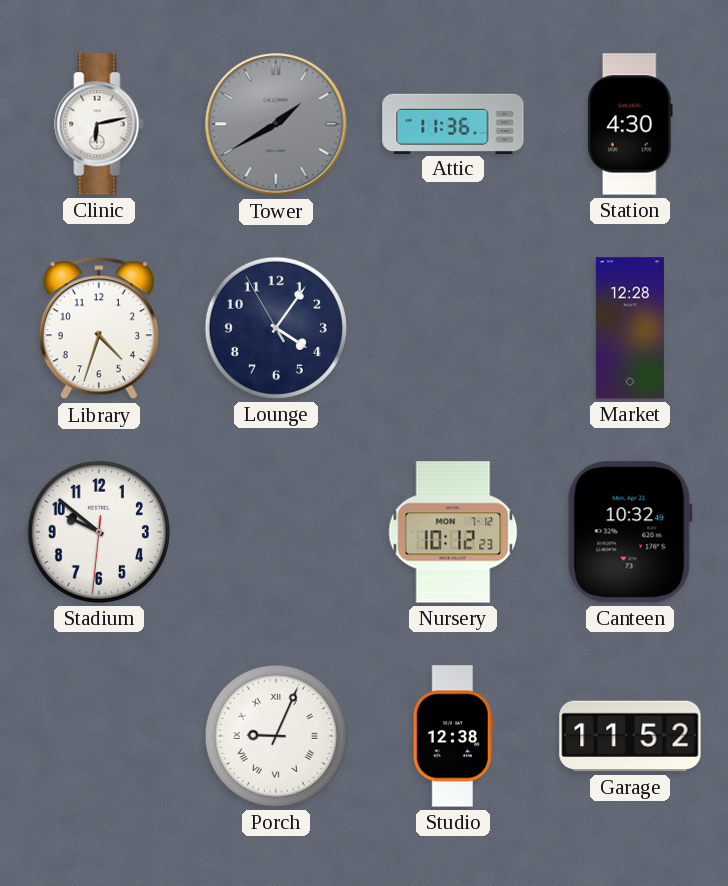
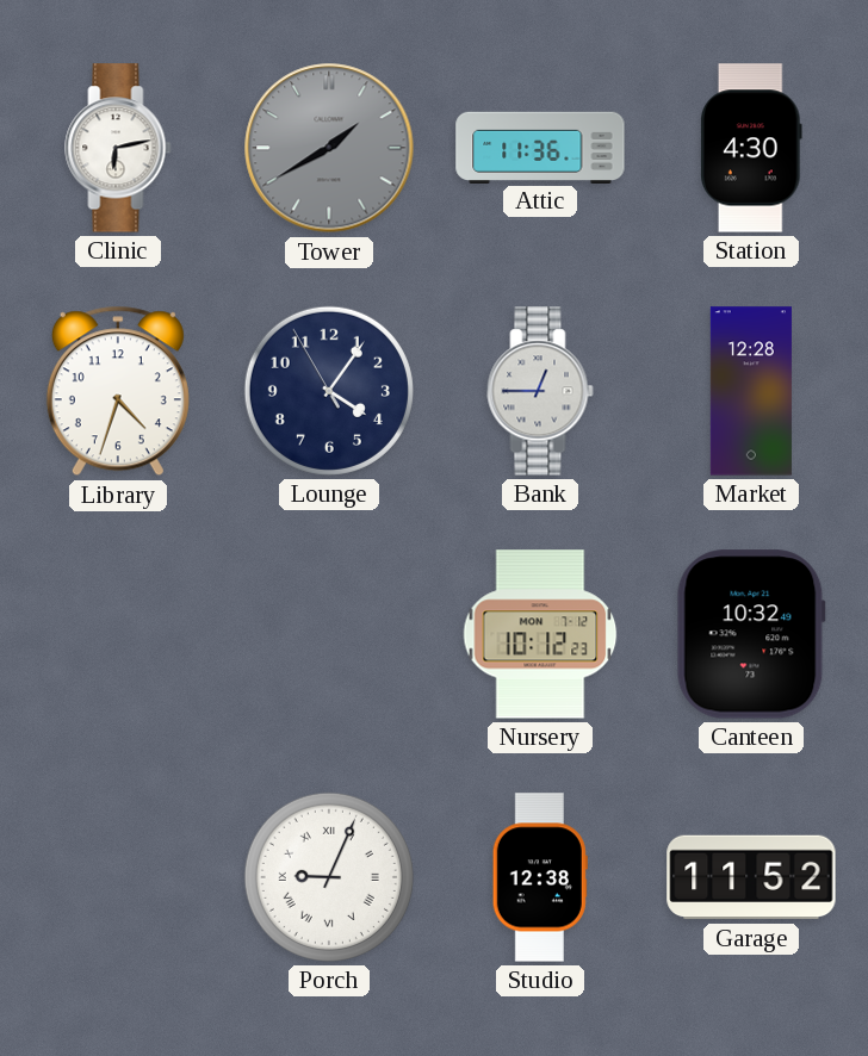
Bank: none -> 12:45
Stadium: 9:51 -> none
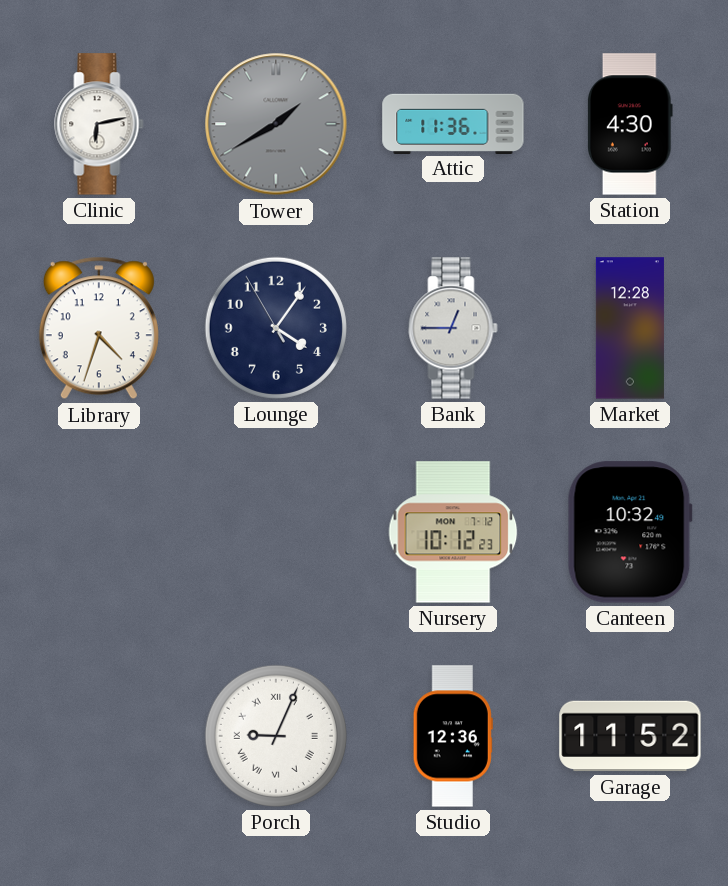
Studio: 12:38 -> 12:36
